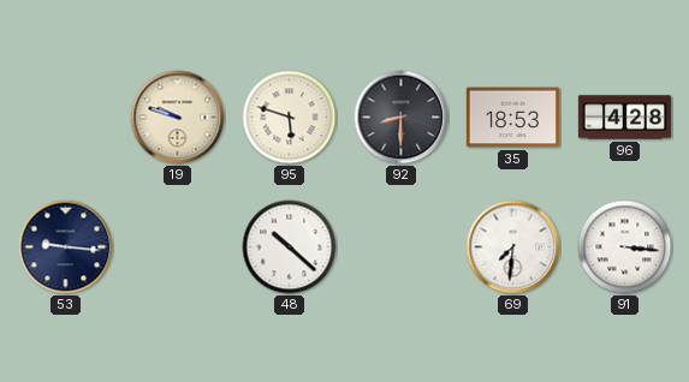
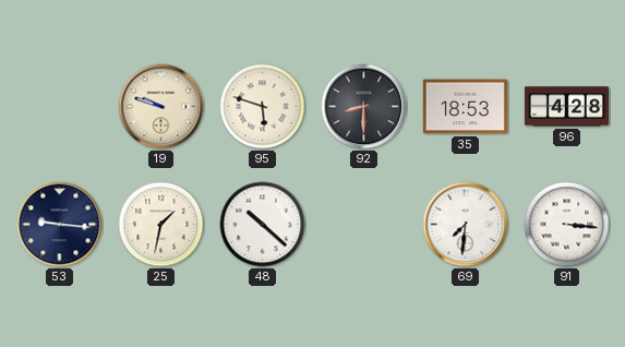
25: none -> 1:32
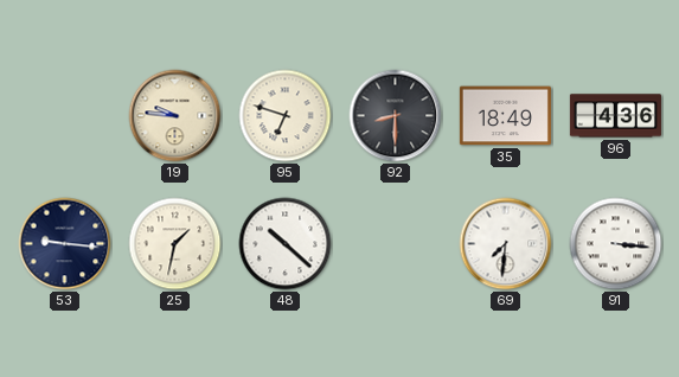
19: 9:48 -> 9:46
95: 5:48 -> 6:48
35: 18:53 -> 18:49
96: 4:28 -> 4:36
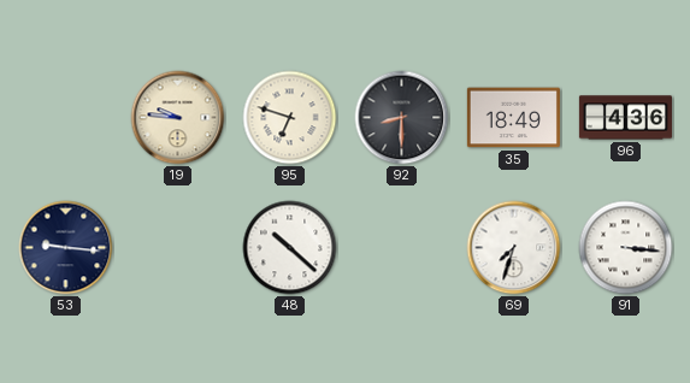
25: 1:32 -> none
69: 7:31 -> 7:33
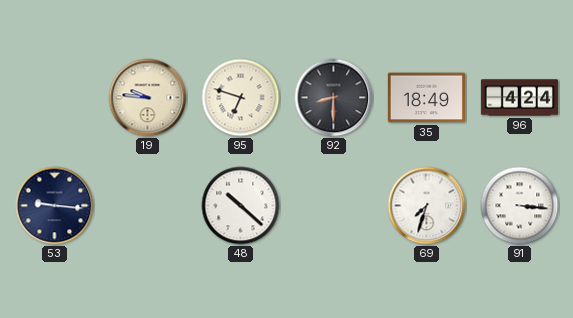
96: 4:36 -> 4:24
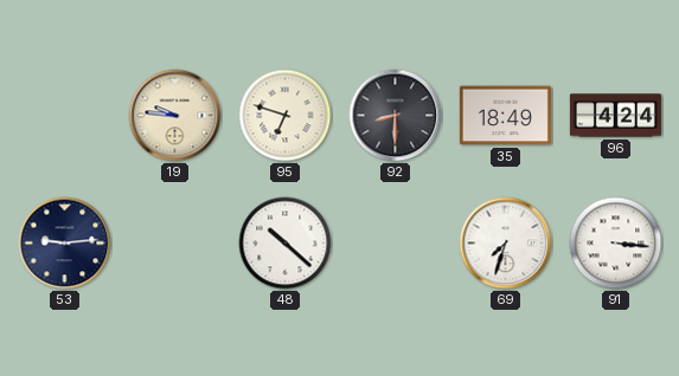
53: 9:16 -> 9:14
